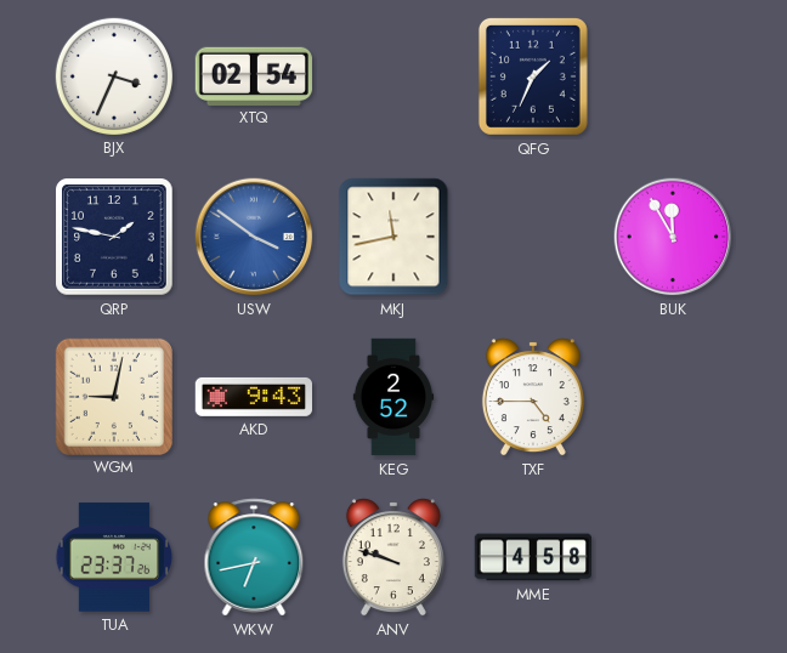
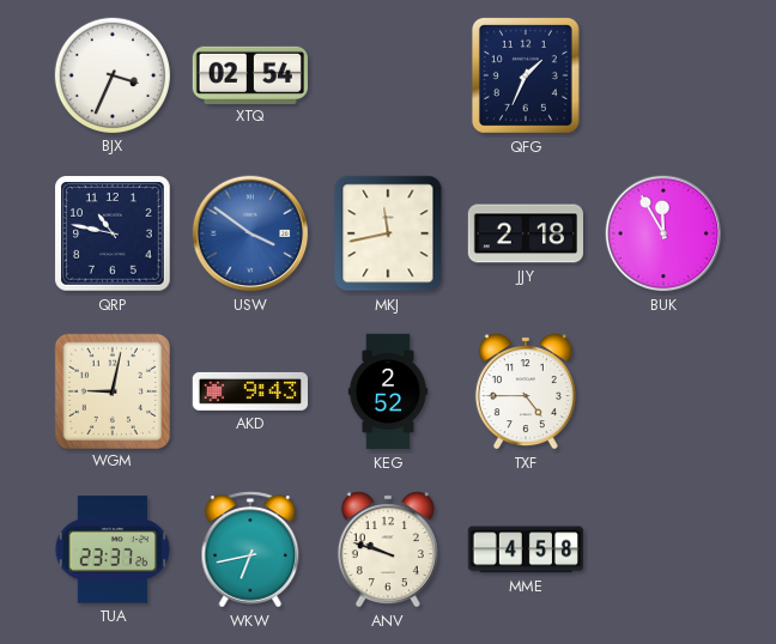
QRP: 1:47 -> 10:47
JJY: none -> 2:18
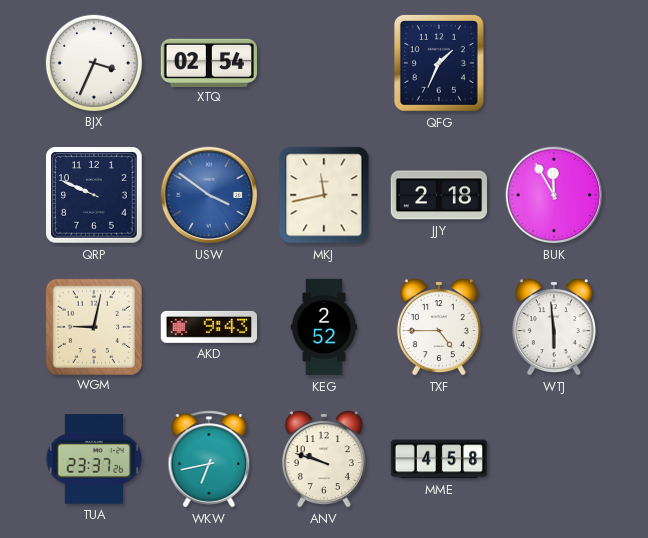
QRP: 10:47 -> 9:49
WTJ: none -> 5:59
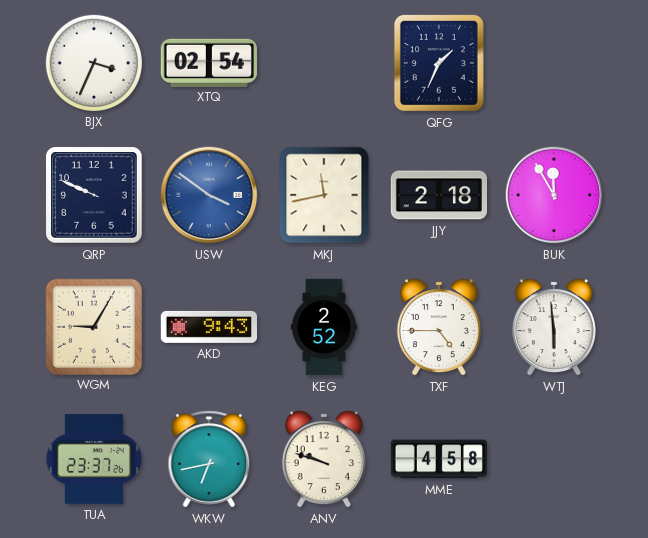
WGM: 9:02 -> 9:05
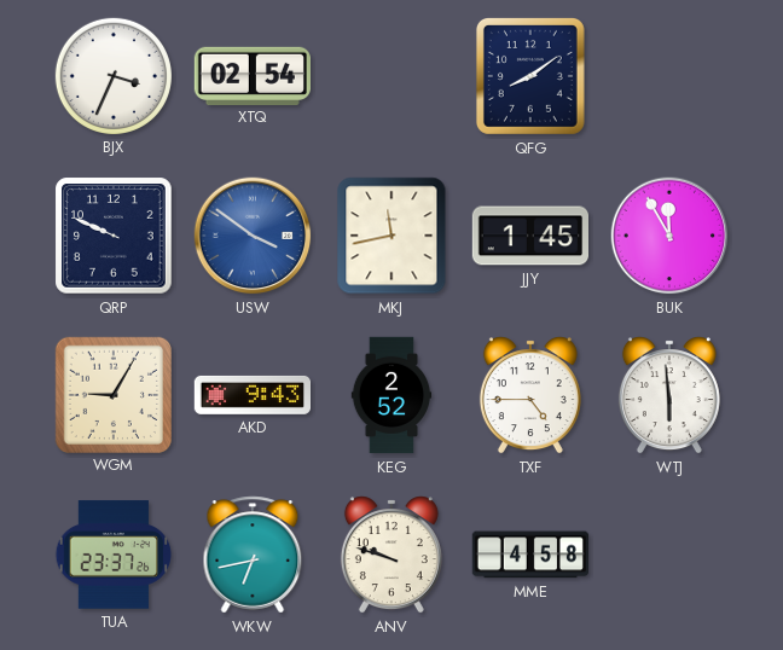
QFG: 1:34 -> 8:09
JJY: 2:18 -> 1:45
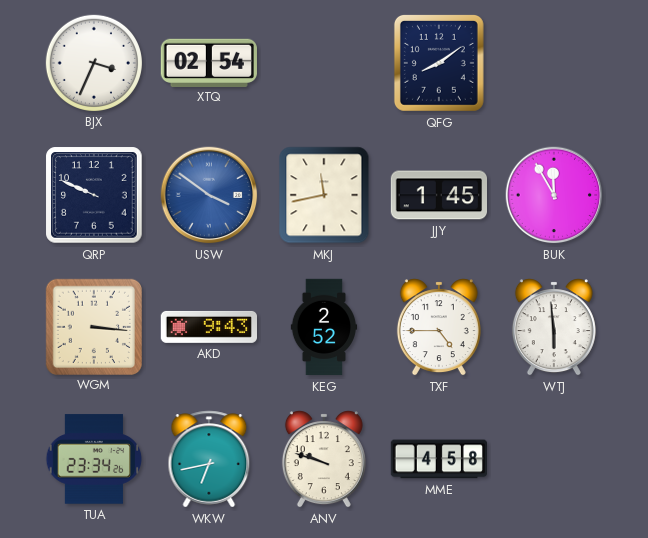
WGM: 9:05 -> 3:16
TUA: 23:37 -> 23:34
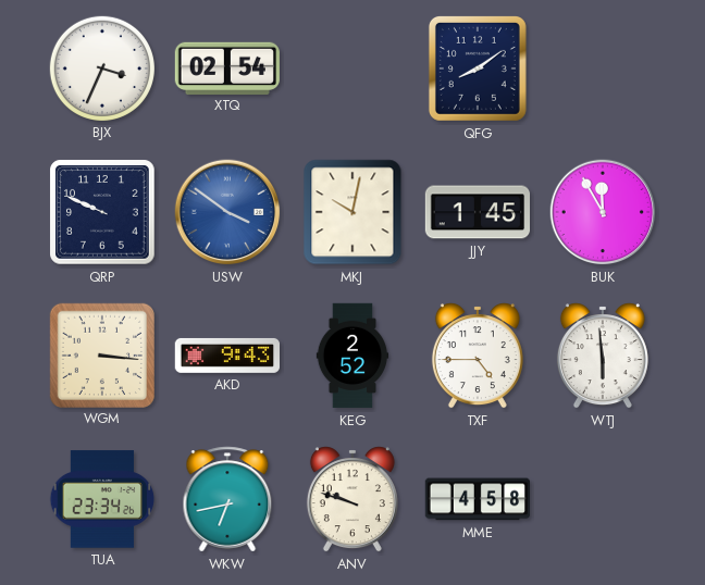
MKJ: 11:43 -> 10:02
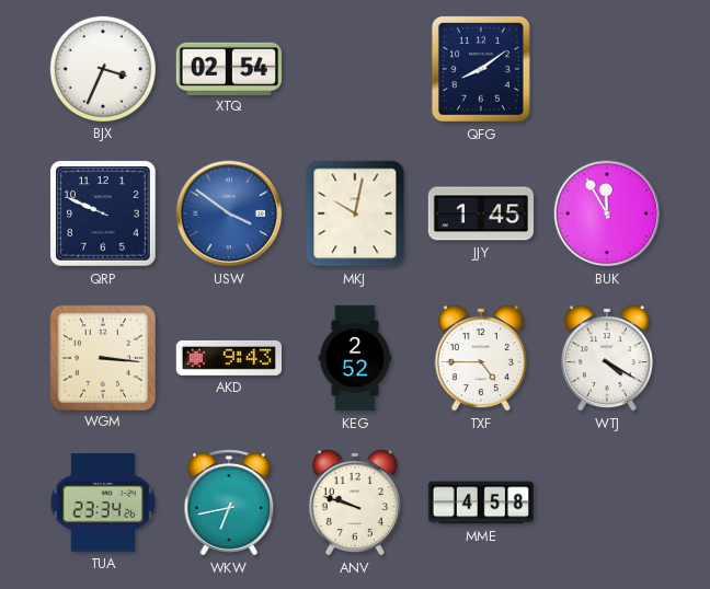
WTJ: 5:59 -> 4:20
